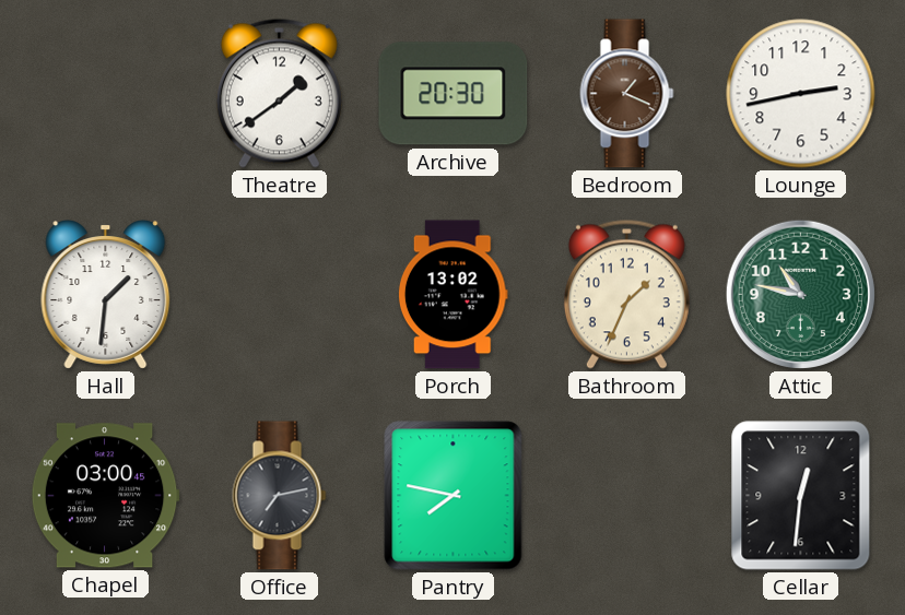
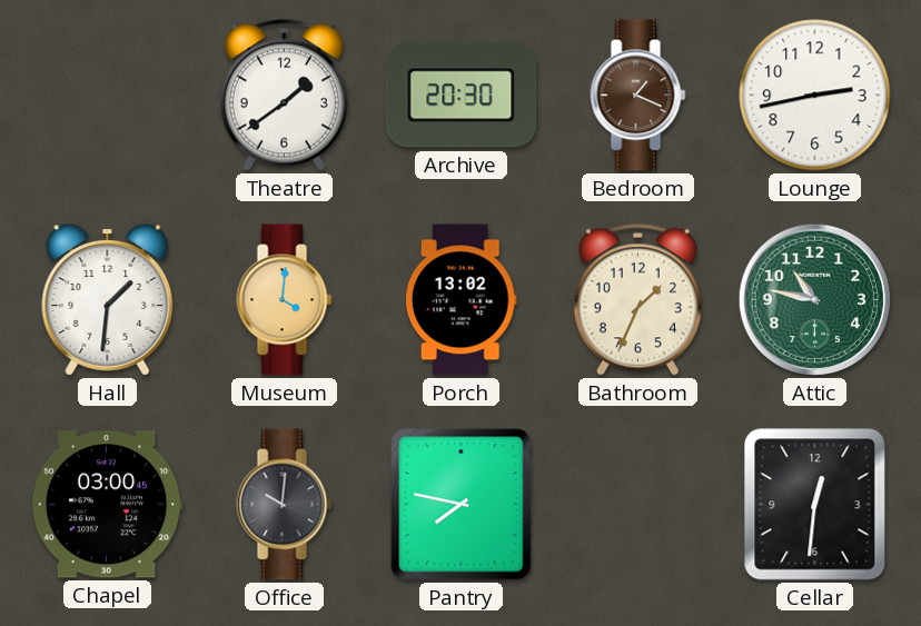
Museum: none -> 4:01
Office: 7:13 -> 10:01
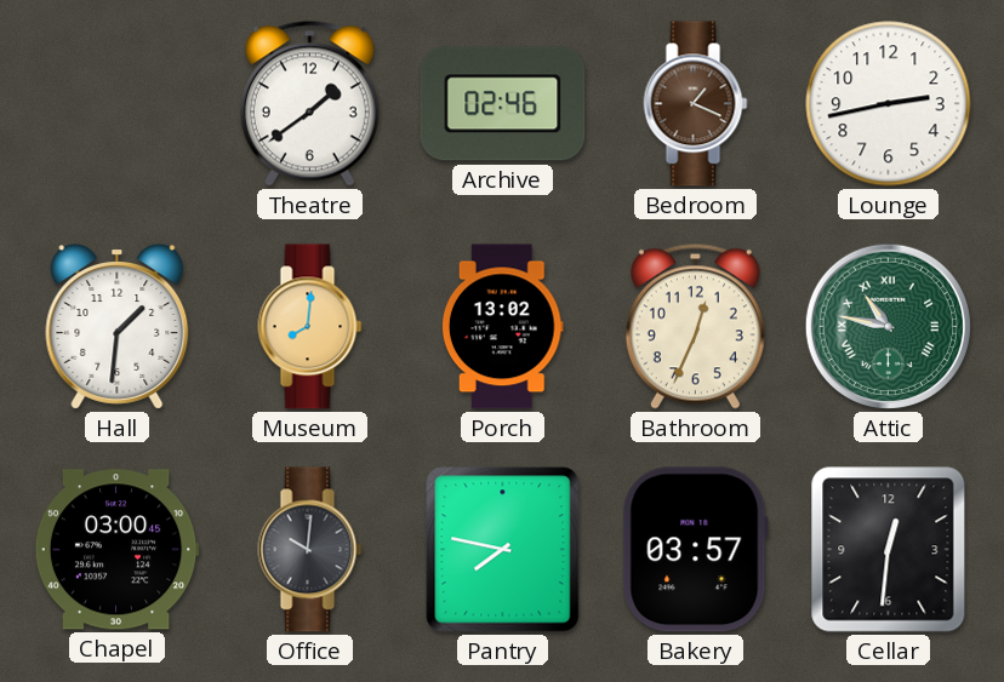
Archive: 20:30 -> 02:46
Museum: 4:01 -> 8:01
Bathroom: 1:34 -> 12:34
Attic numerals: Arabic -> Roman
Bakery: none -> 03:57
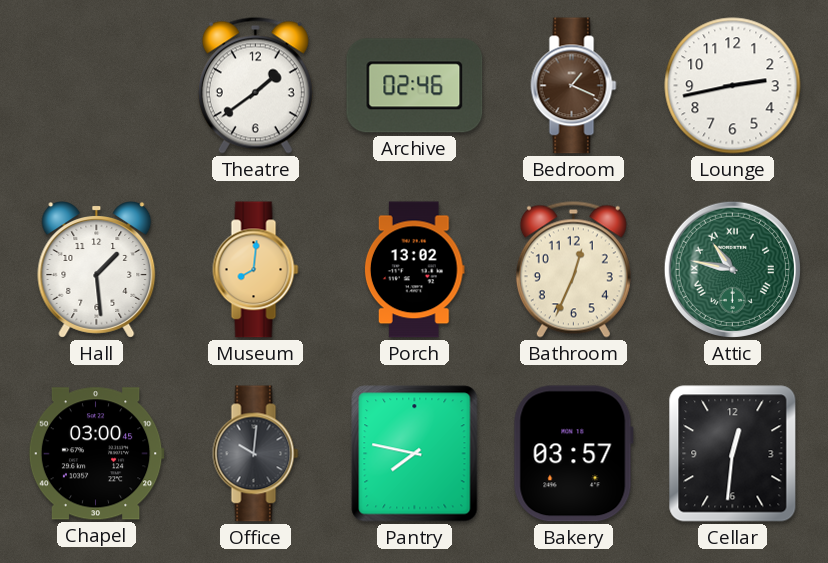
Hall: 1:31 -> 1:29
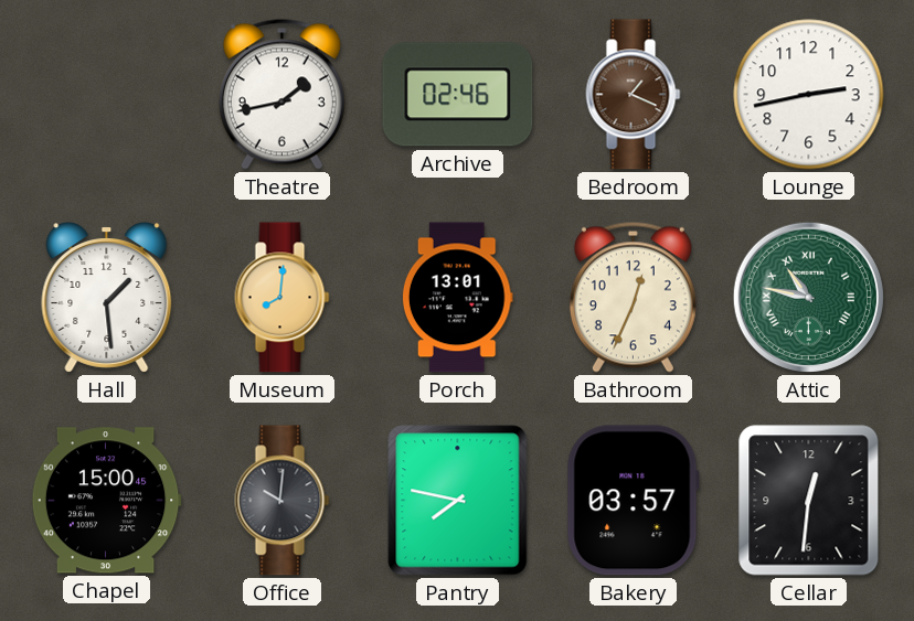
Theatre: 1:39 -> 1:43
Porch: 13:02 -> 13:01
Chapel: 03:00 -> 15:00
